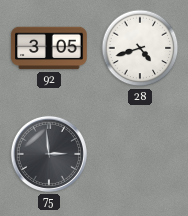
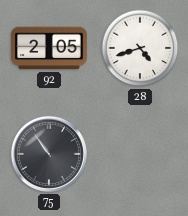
92: 3:05 -> 2:05
75: 2:59 -> 10:54
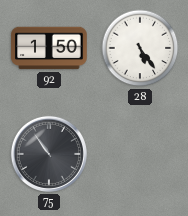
92: 2:05 -> 1:50
28: 4:42 -> 5:24
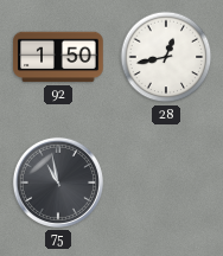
28: 5:24 -> 12:43
75: 10:54 -> 10:58
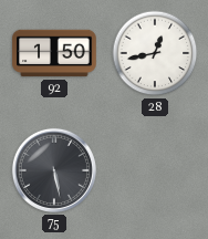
75: 10:58 -> 5:28
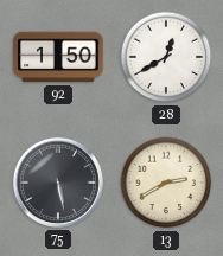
28: 12:43 -> 12:40
13: none -> 2:40
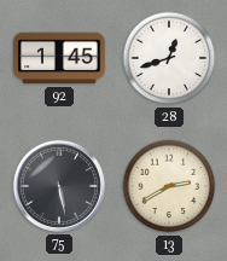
92: 1:50 -> 1:45
28: 12:40 -> 12:42
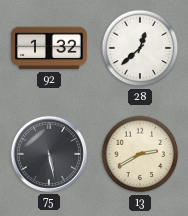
92: 1:45 -> 1:32
28: 12:42 -> 12:38
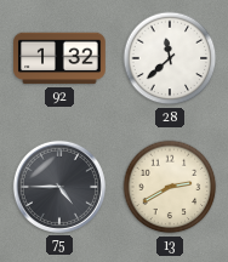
28: 12:38 -> 11:38
75: 5:28 -> 4:45
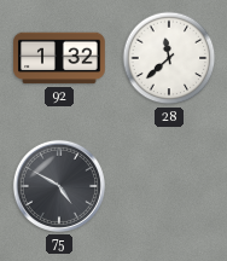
75: 4:45 -> 4:50
13: 2:40 -> none
